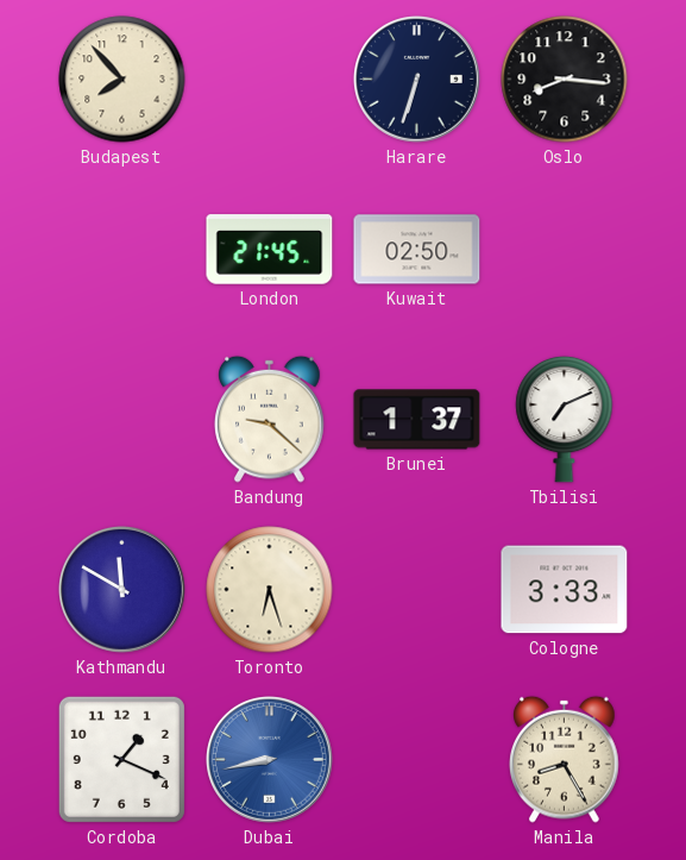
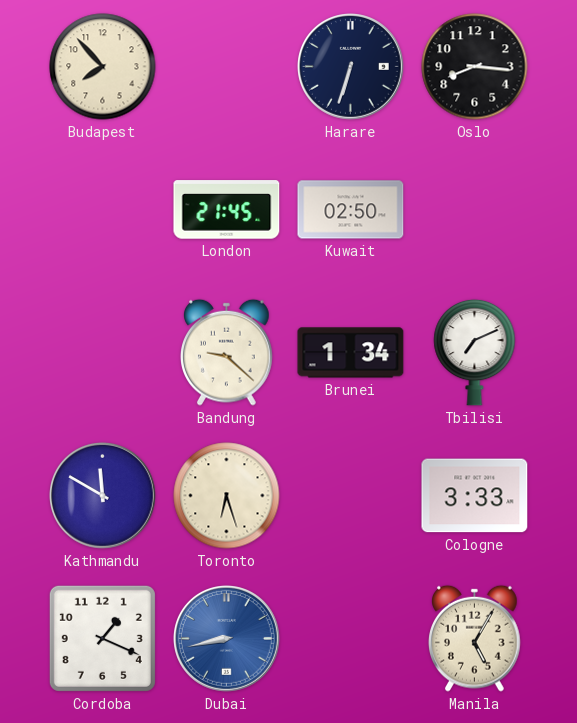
Brunei: 1:37 -> 1:34
Manila: 8:25 -> 5:05
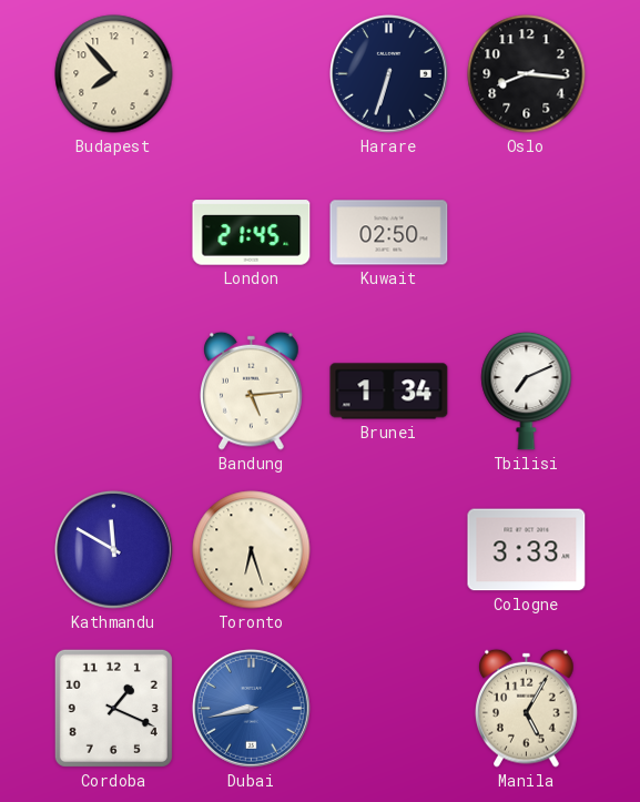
Bandung: 9:22 -> 5:14
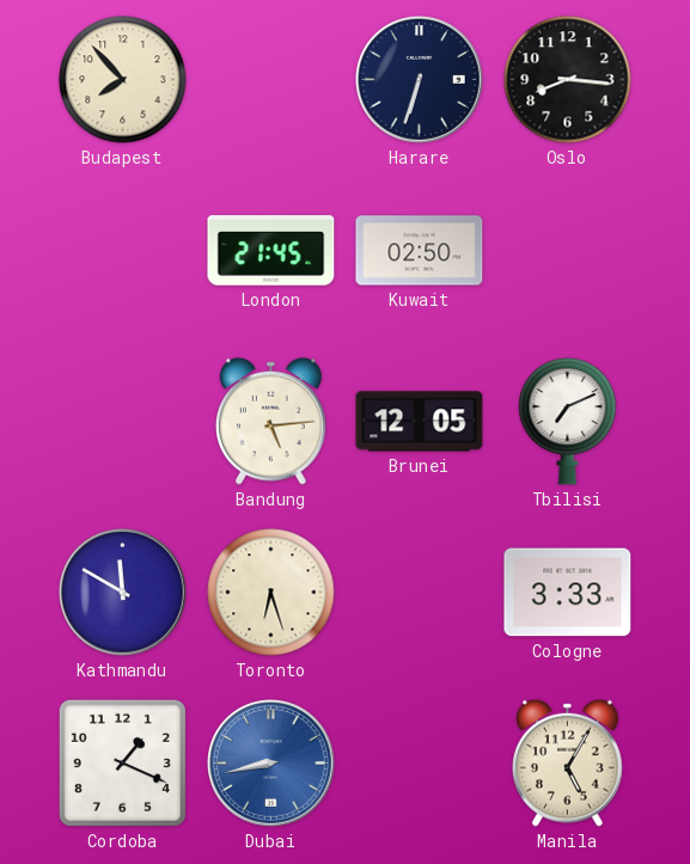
Brunei: 1:34 -> 12:05
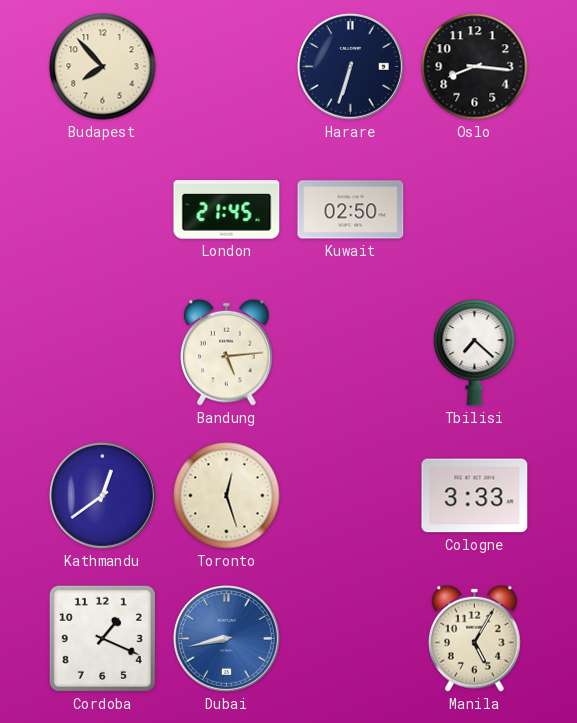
Brunei: 12:05 -> none
Tbilisi: 7:11 -> 7:22
Kathmandu: 11:50 -> 12:39
Toronto: 6:27 -> 12:27
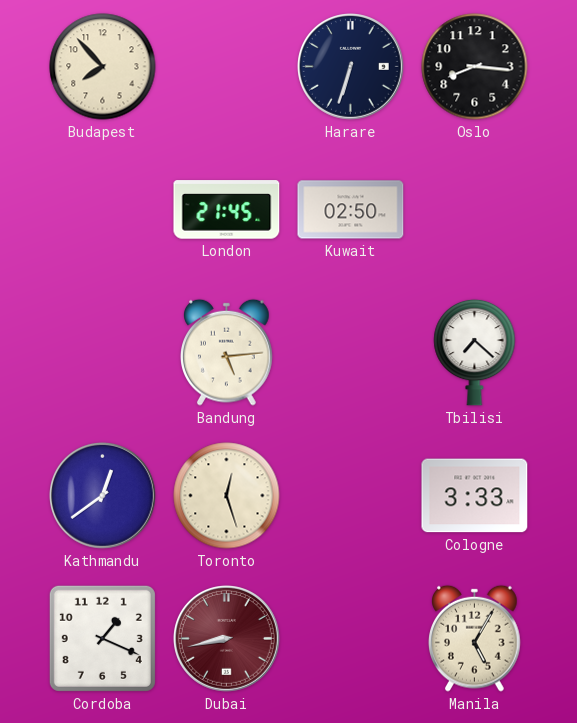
Dubai dial: blue -> burgundy
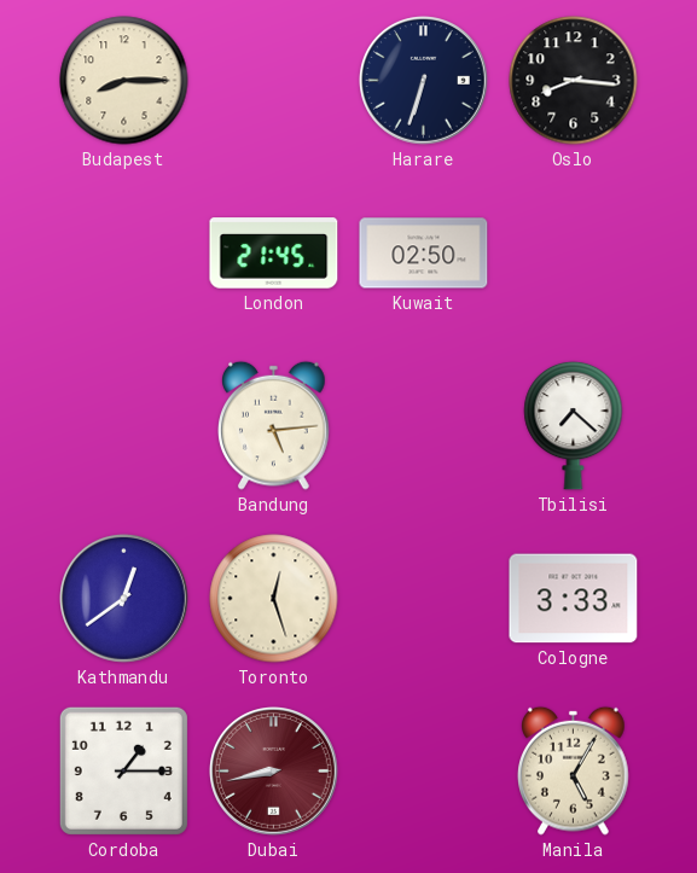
Budapest: 7:53 -> 8:15
Cordoba: 1:19 -> 1:15
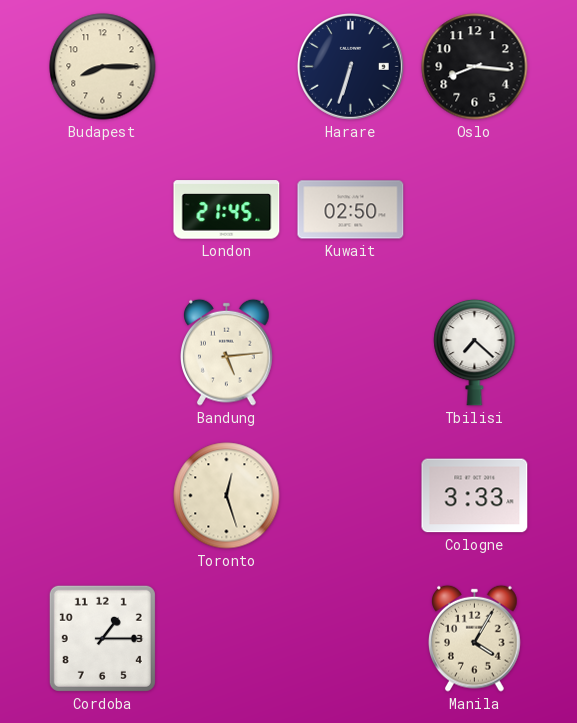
Kathmandu: 12:39 -> none
Dubai: 8:43 -> none
Manila: 5:05 -> 4:05
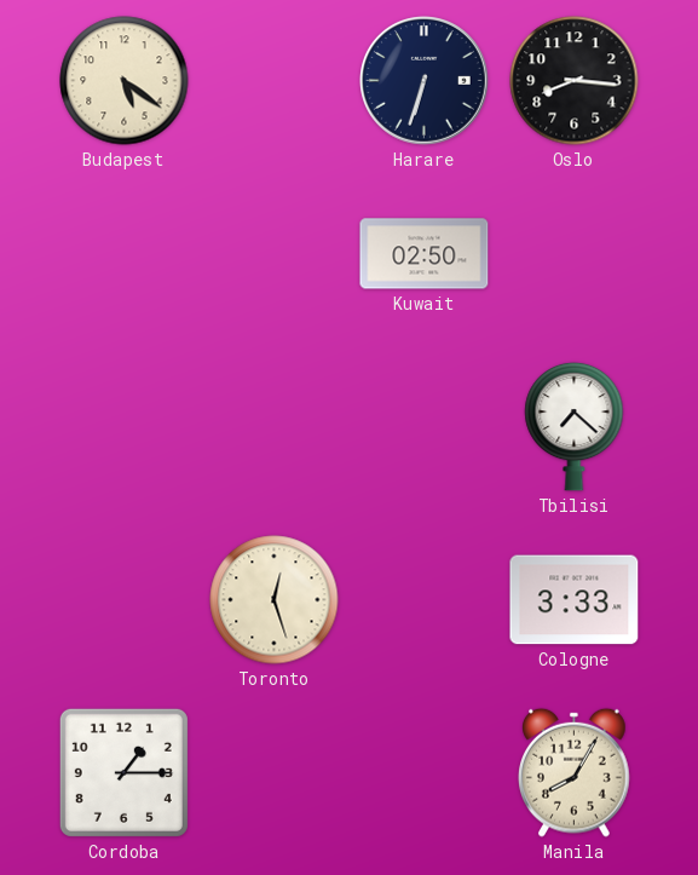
Budapest: 8:15 -> 5:21
London: 21:45 -> none
Bandung: 5:14 -> none
Manila: 4:05 -> 8:05
